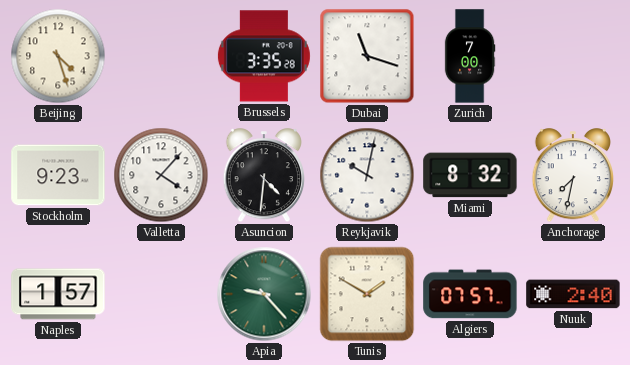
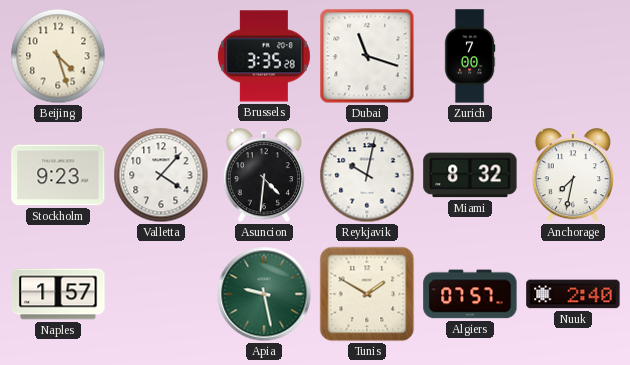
Apia: 9:23 -> 9:28
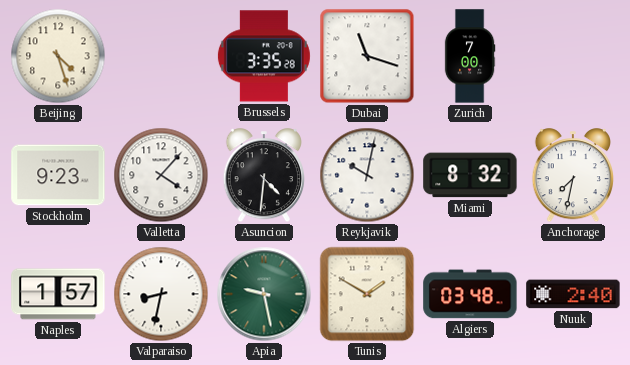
Valparaiso: none -> 8:32
Algiers: 07:57 -> 03:48
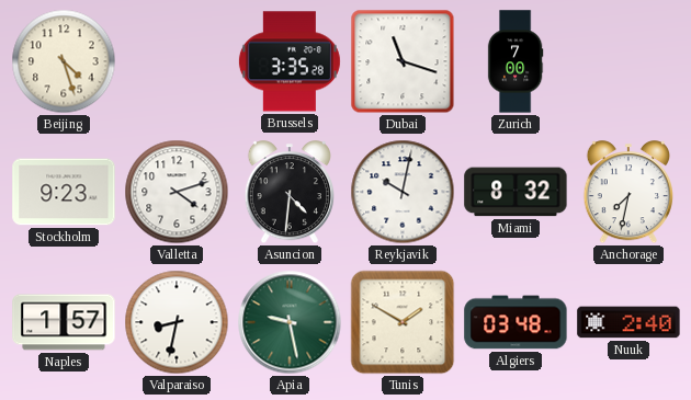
Valletta: 4:07 -> 4:12
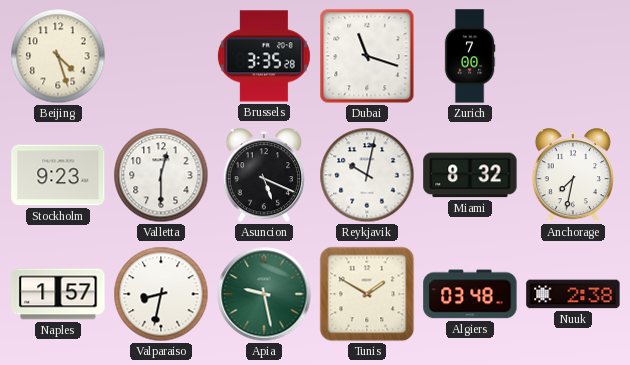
Valletta: 4:12 -> 12:30
Asuncion: 4:31 -> 5:19
Nuuk: 2:40 -> 2:38
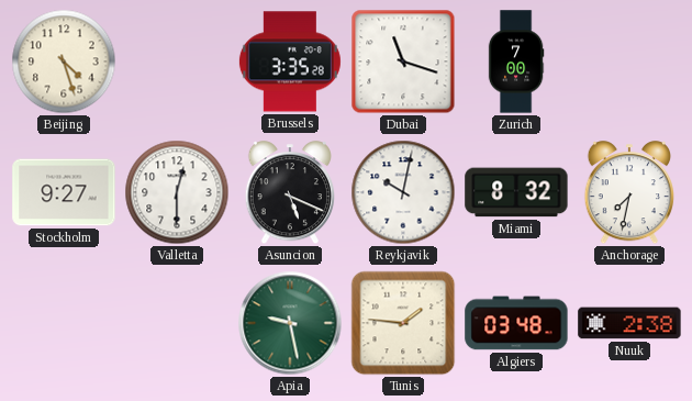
Stockholm: 9:23 -> 9:27
Naples: 1:57 -> none
Valparaiso: 8:32 -> none
Tunis: 1:50 -> 1:46
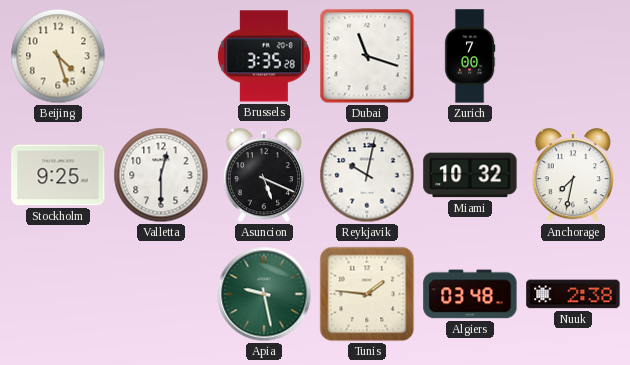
Stockholm: 9:27 -> 9:25
Miami: 8:32 -> 10:32
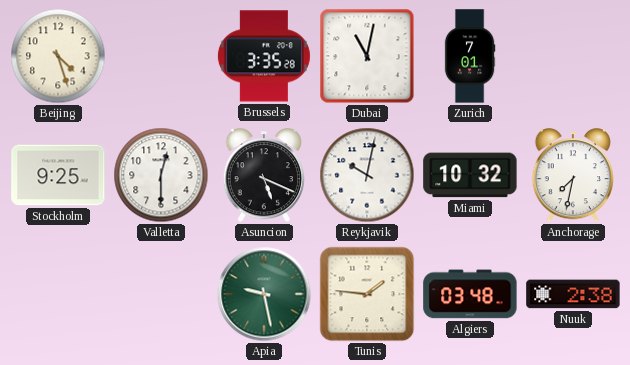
Dubai: 11:18 -> 11:02
Zurich: 7:00 -> 7:01
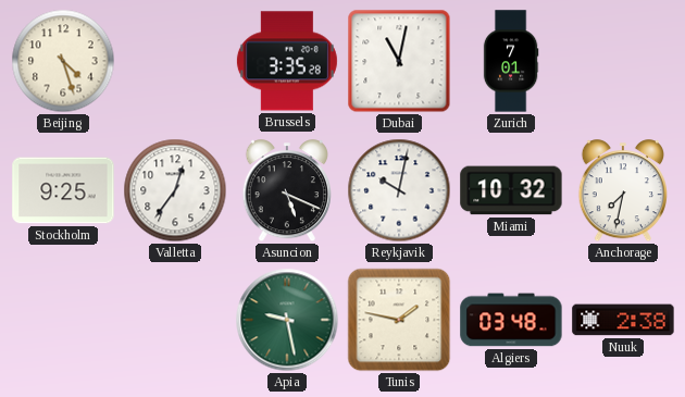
Valletta: 12:30 -> 12:36
Tunis: 1:46 -> 1:47
